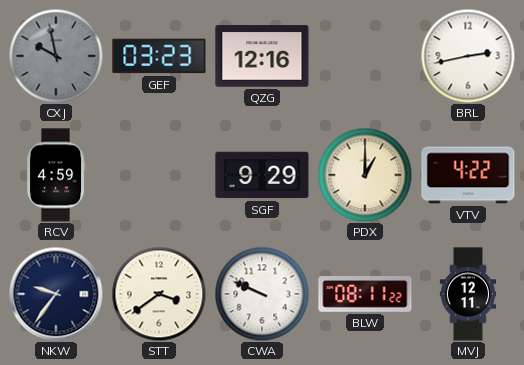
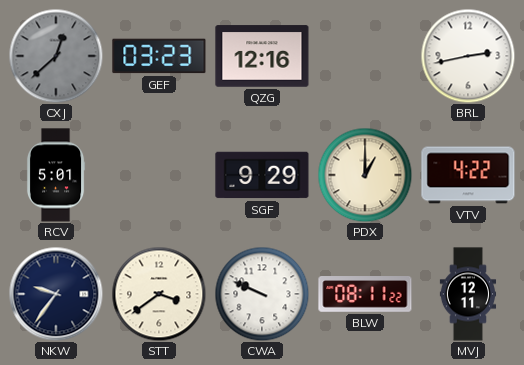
CXJ: 9:58 -> 12:38
RCV: 4:59 -> 5:01
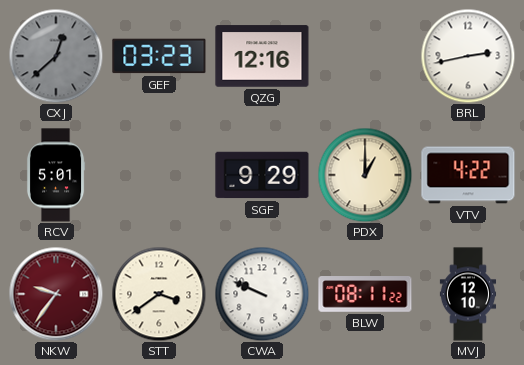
NKW dial: navy -> burgundy
MVJ: 12:11 -> 12:10
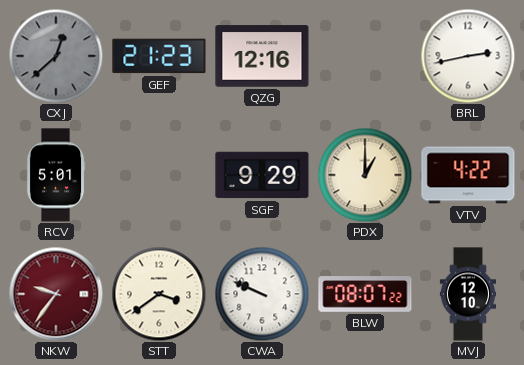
GEF: 03:23 -> 21:23
BLW: 08:11 -> 08:07
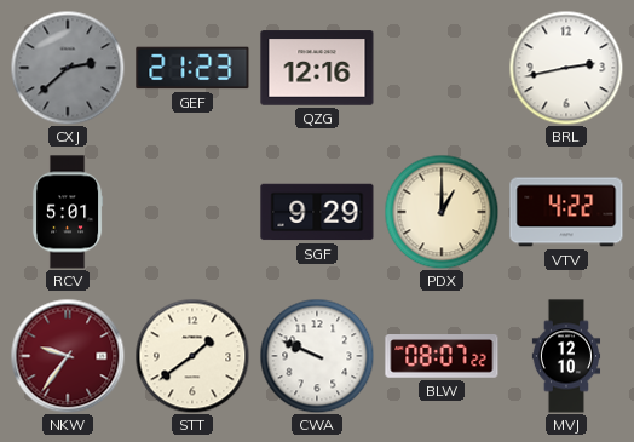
CXJ: 12:38 -> 2:38
STT: 3:39 -> 1:39
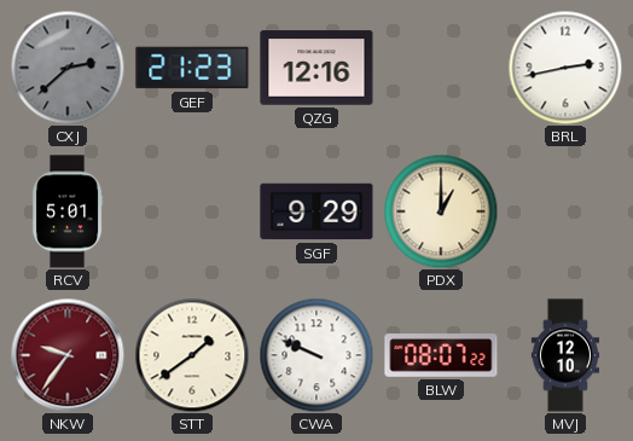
VTV: 4:22 -> none
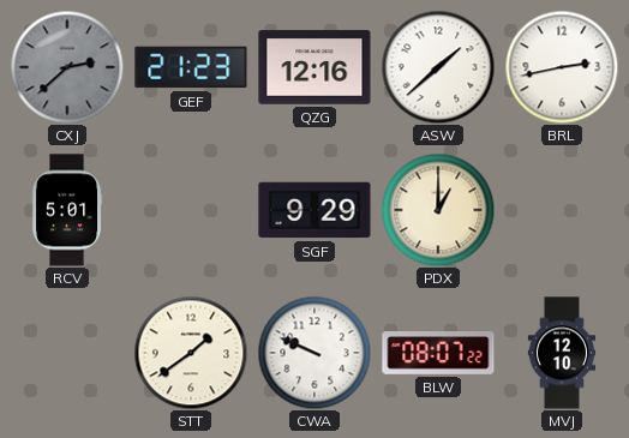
ASW: none -> 1:38
NKW: 9:36 -> none
